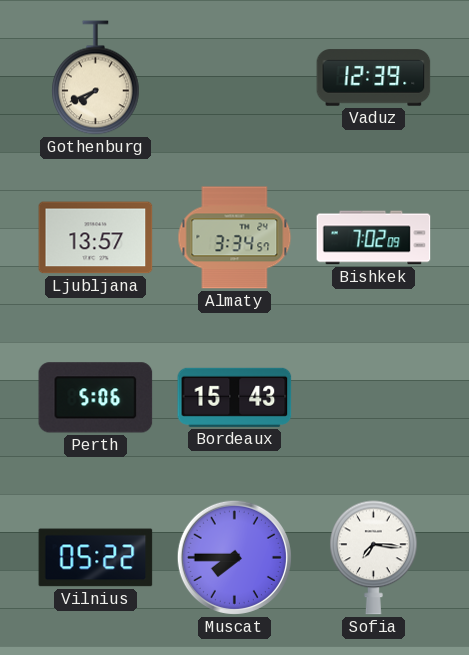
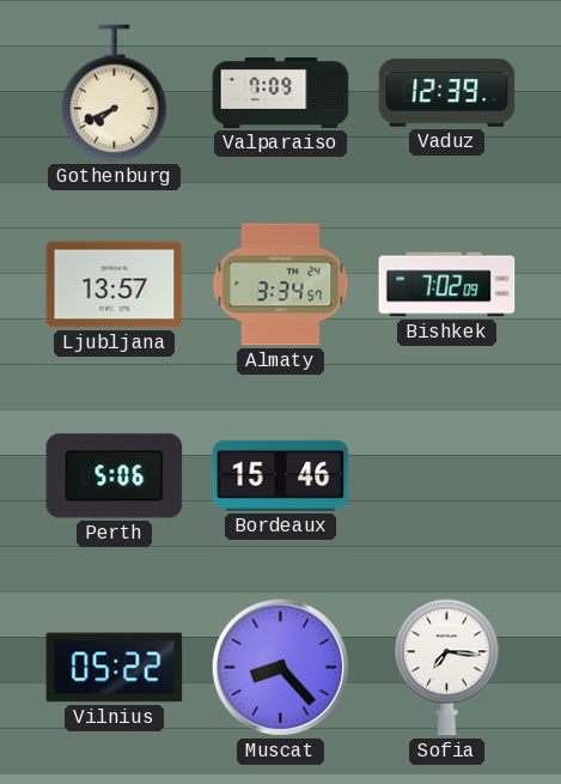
Valparaiso: none -> 7:09
Bordeaux: 15:43 -> 15:46
Muscat: 7:45 -> 8:23
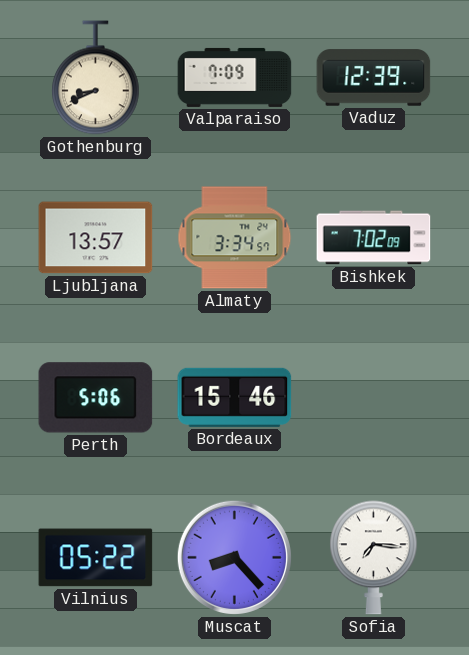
Gothenburg: 7:41 -> 8:41
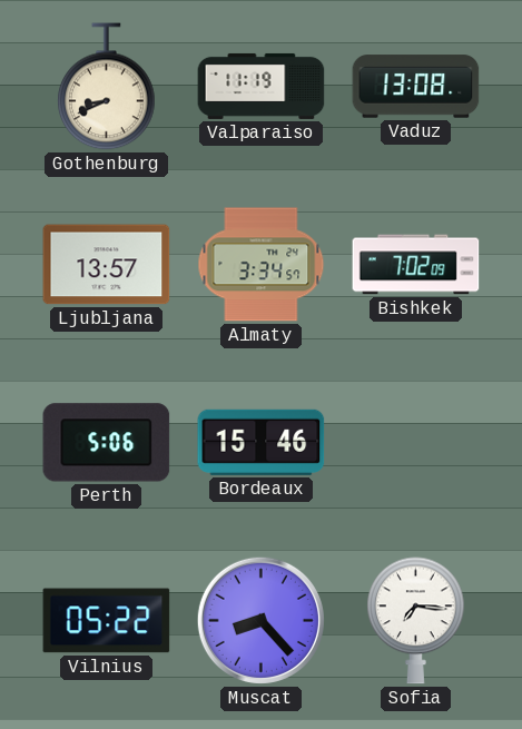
Valparaiso: 7:09 -> 11:19
Vaduz: 12:39 -> 13:08
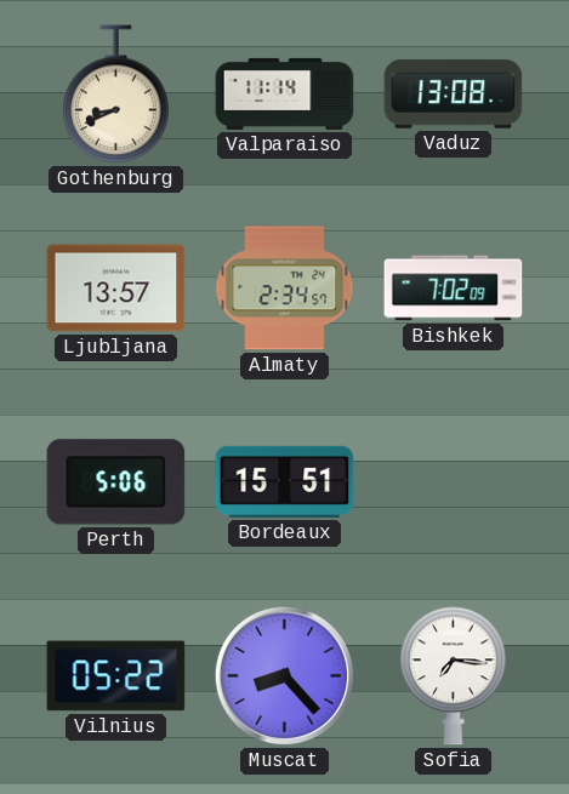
Valparaiso: 11:19 -> 11:14
Almaty: 3:34 -> 2:34
Bordeaux: 15:46 -> 15:51
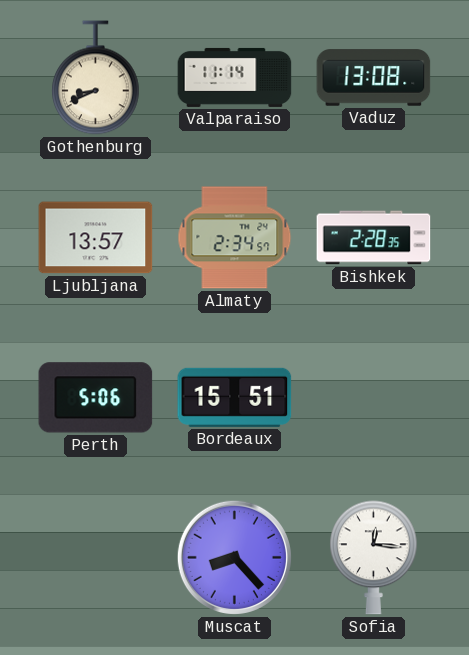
Bishkek: 7:02 -> 2:28
Vilnius: 05:22 -> none
Sofia: 7:16 -> 12:16
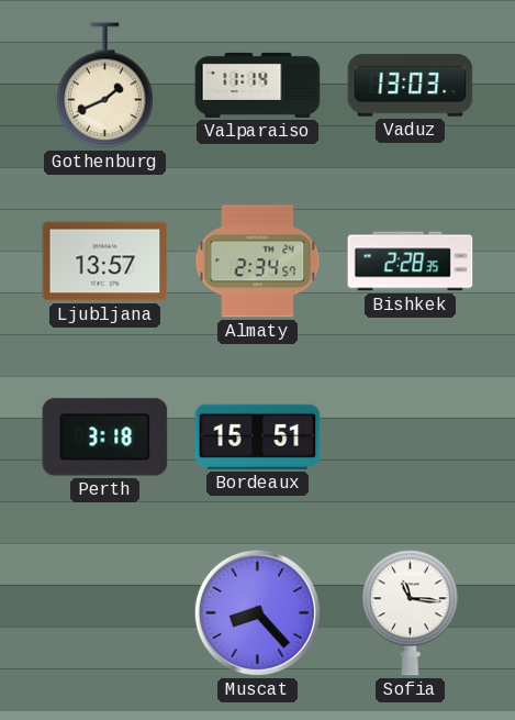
Gothenburg: 8:41 -> 1:41
Vaduz: 13:08 -> 13:03
Perth: 5:06 -> 3:18
Sofia: 12:16 -> 11:16
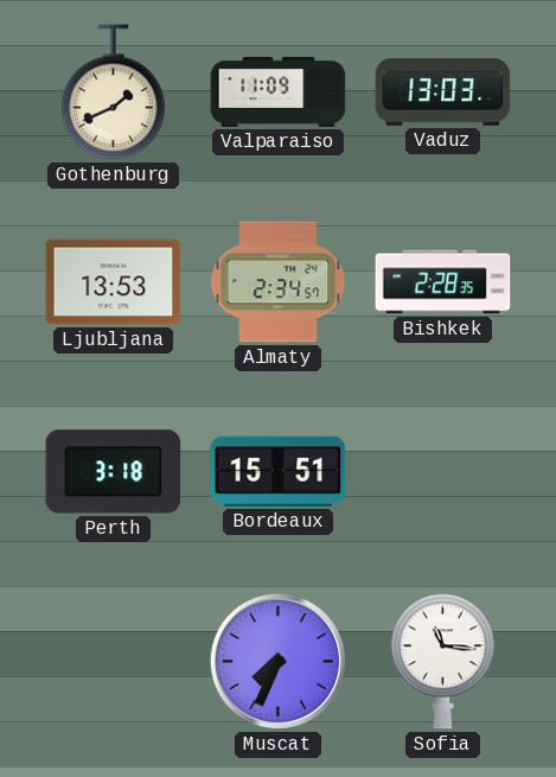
Valparaiso: 11:14 -> 11:09
Ljubljana: 13:57 -> 13:53
Muscat: 8:23 -> 7:34
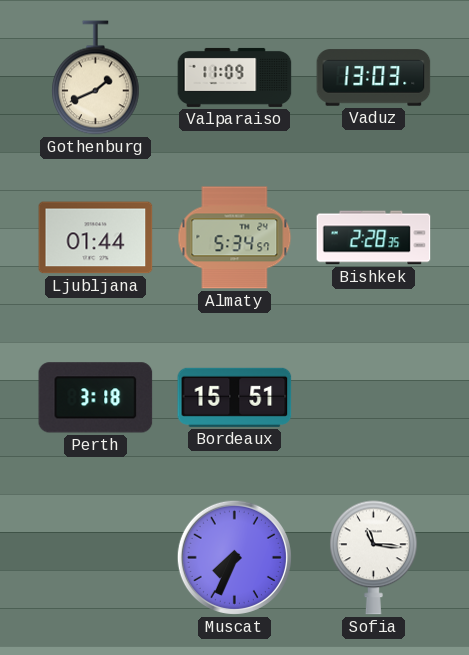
Ljubljana: 13:53 -> 01:44
Almaty: 2:34 -> 5:34
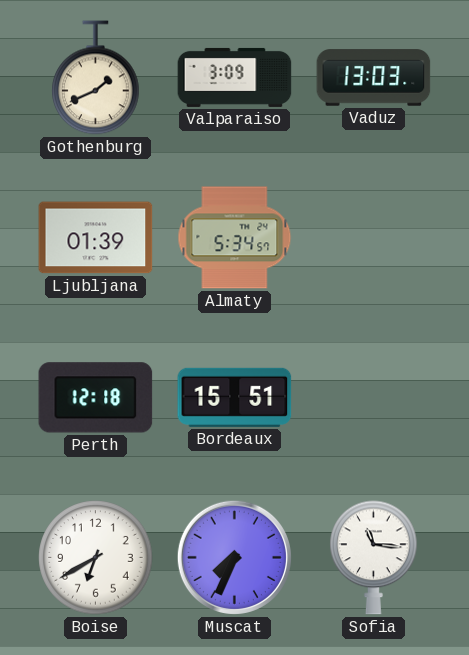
Valparaiso: 11:09 -> 3:09
Ljubljana: 01:44 -> 01:39
Bishkek: 2:28 -> none
Perth: 3:18 -> 12:18
Boise: none -> 6:40
